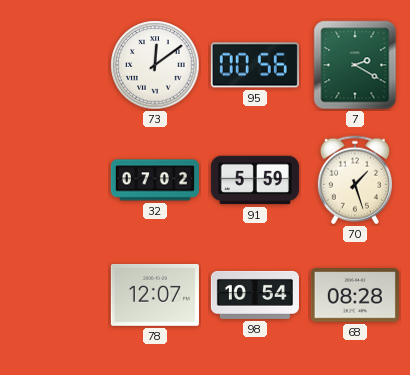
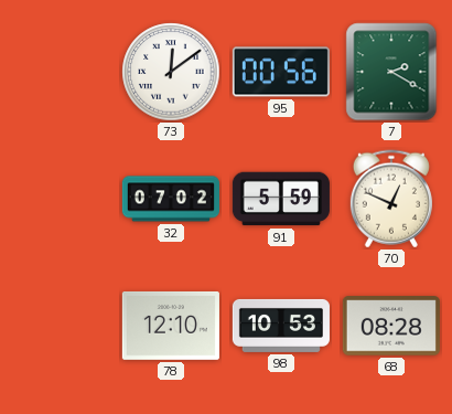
70: 1:27 -> 12:49
78: 12:07 -> 12:10
98: 10:54 -> 10:53
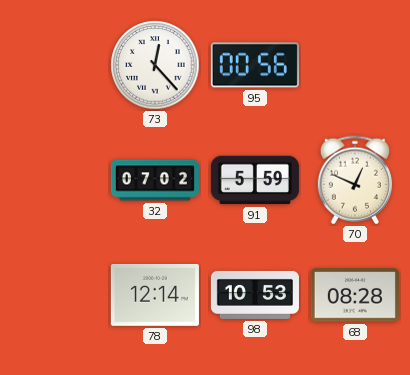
73: 12:09 -> 12:23
7: 2:20 -> none
78: 12:10 -> 12:14
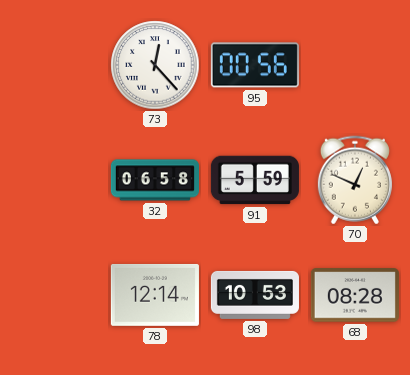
32: 07:02 -> 06:58
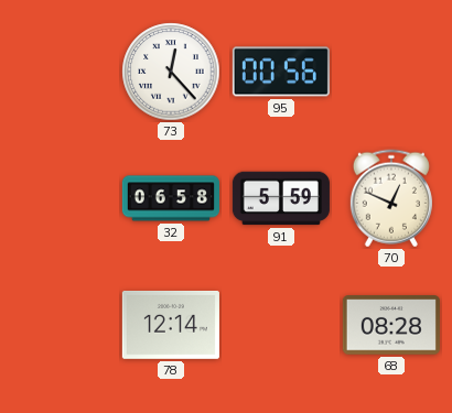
98: 10:53 -> none
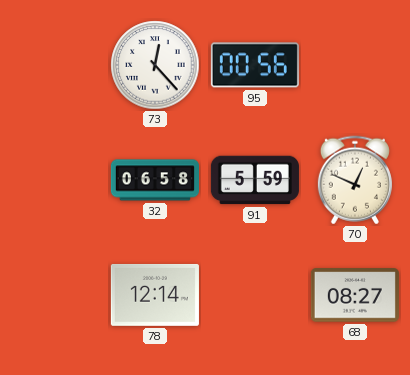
68: 08:28 -> 08:27
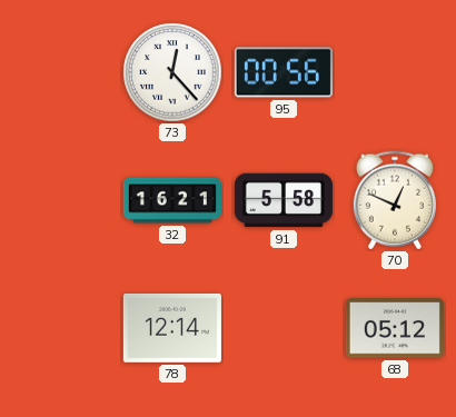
32: 06:58 -> 16:21
91: 5:59 -> 5:58
68: 08:27 -> 05:12
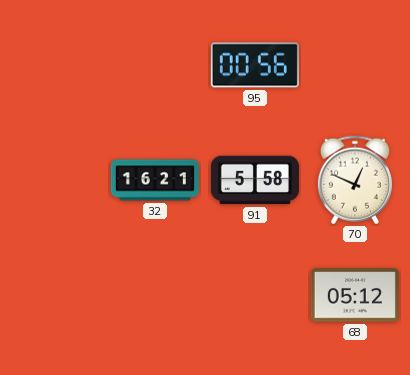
73: 12:23 -> none
78: 12:14 -> none
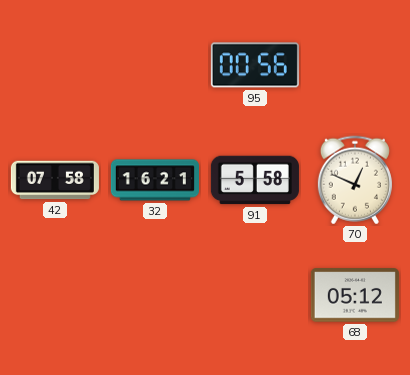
42: none -> 07:58
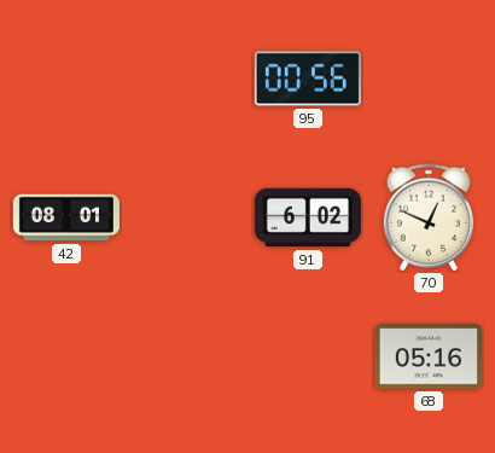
42: 07:58 -> 08:01
32: 16:21 -> none
91: 5:58 -> 6:02
68: 05:12 -> 05:16
